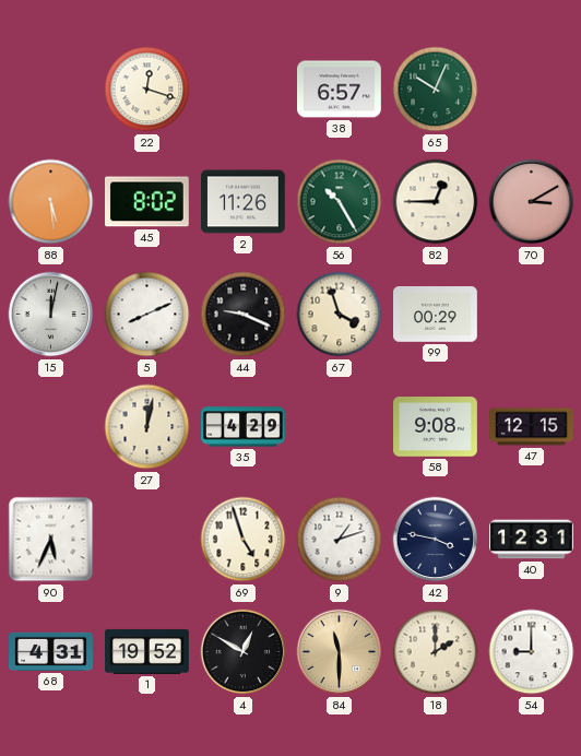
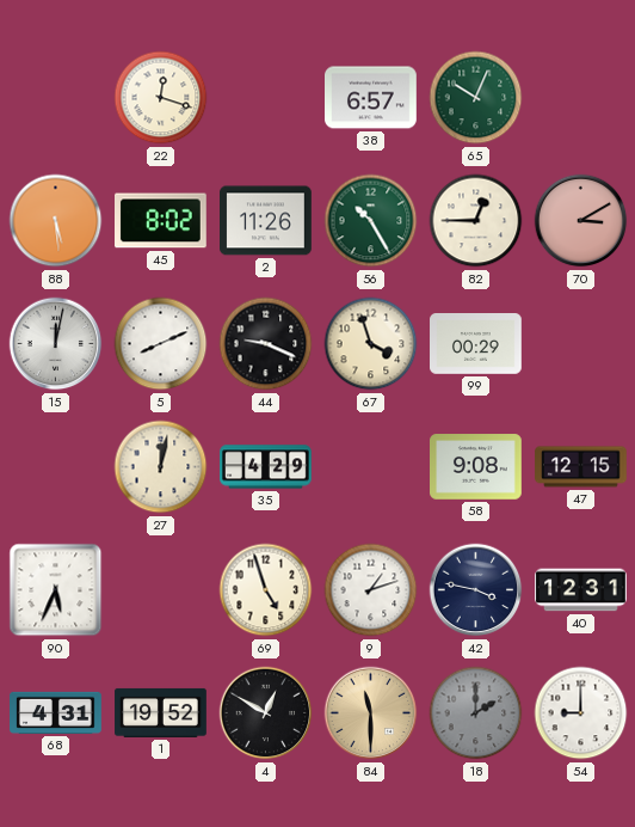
18 dial: cream -> grey
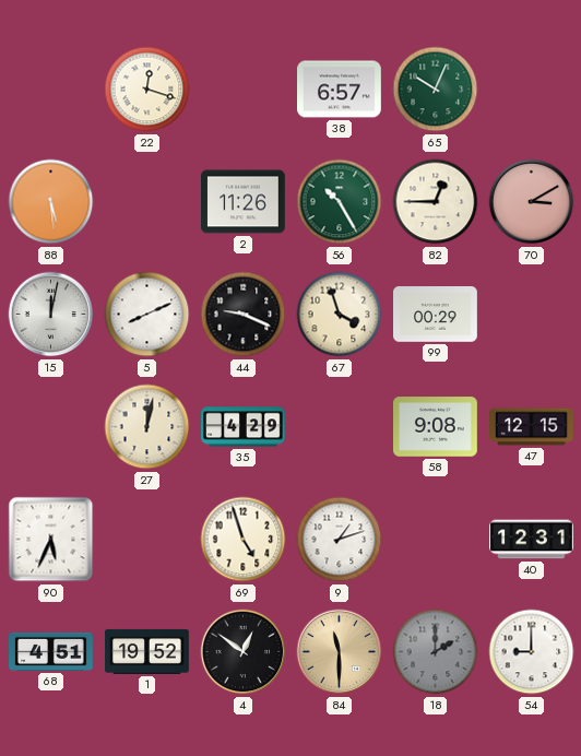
45: 8:02 -> none
42: 3:47 -> none
68: 4:31 -> 4:51
4: 12:50 -> 12:51
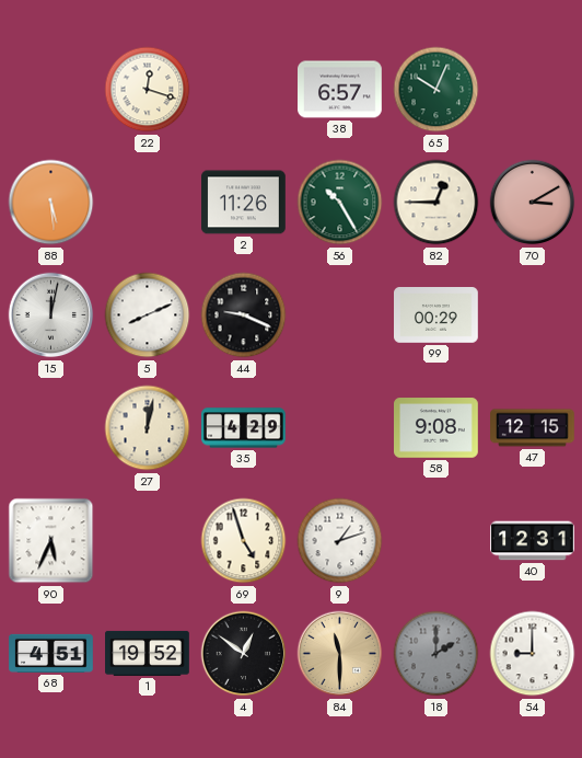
67: 3:57 -> none
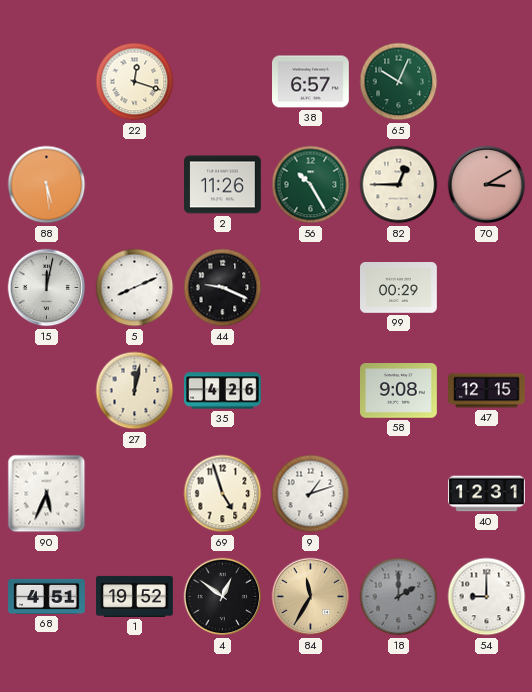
35: 4:29 -> 4:26
84: 11:30 -> 11:35
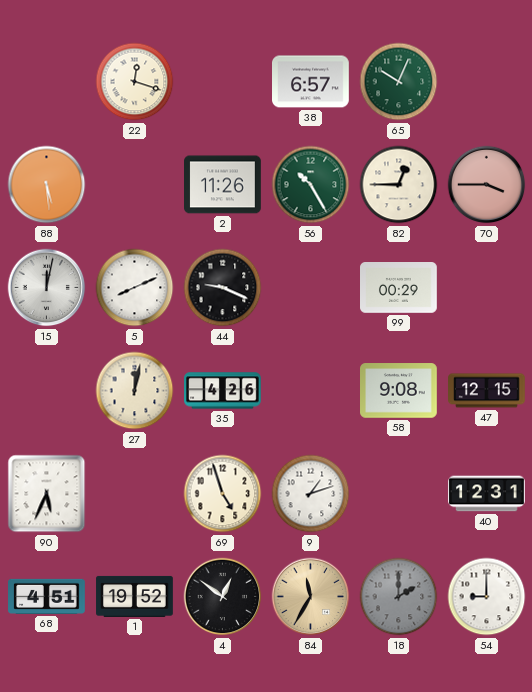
70: 3:10 -> 3:45
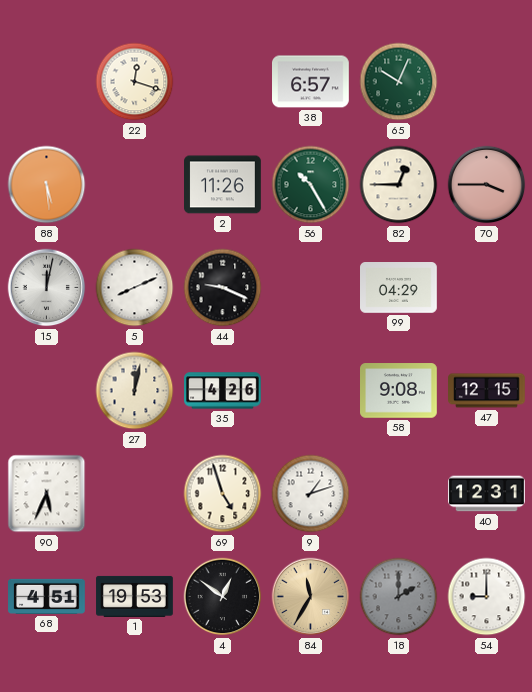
99: 00:29 -> 04:29
1: 19:52 -> 19:53
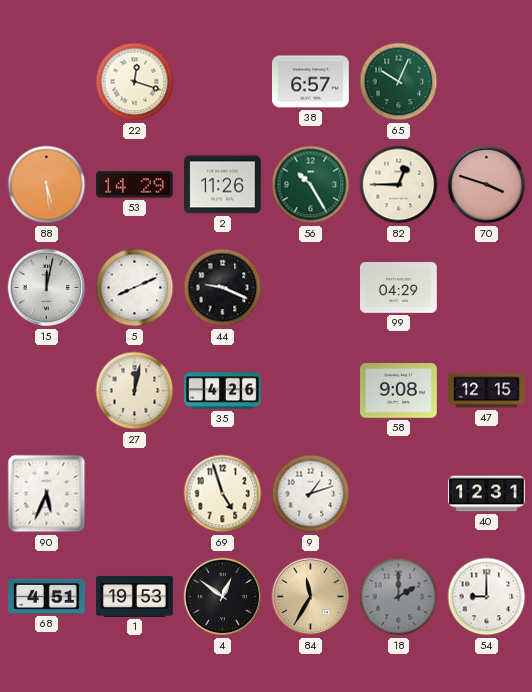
53: none -> 14:29
70: 3:45 -> 3:48
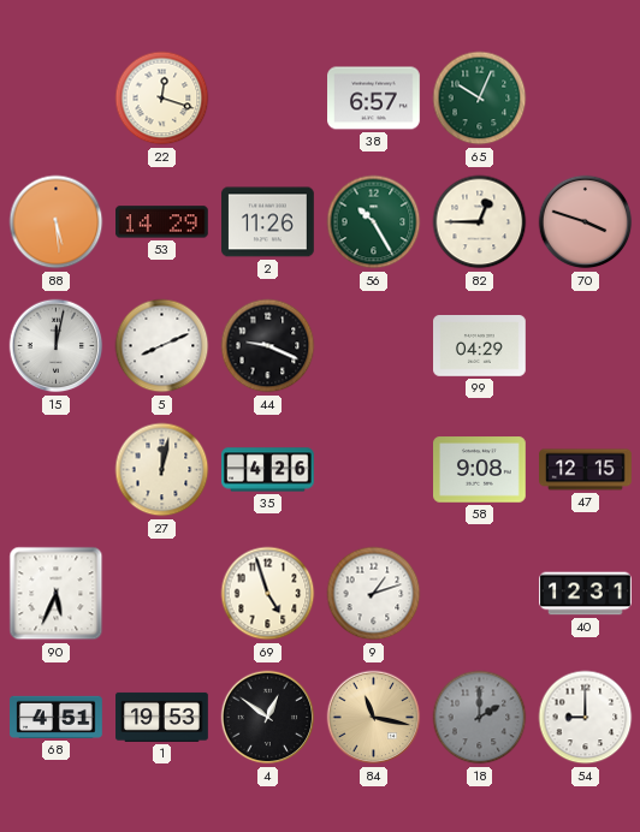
84: 11:35 -> 11:17
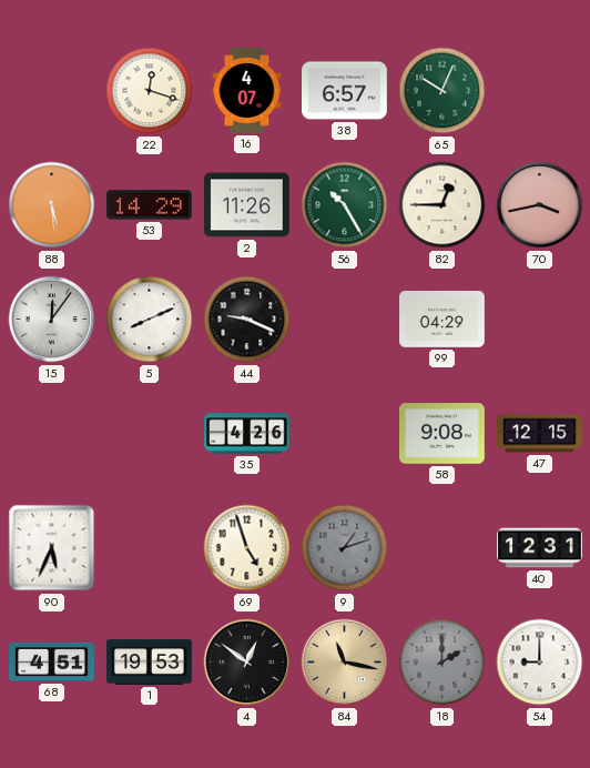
16: none -> 4:07
70: 3:48 -> 3:43
15: 12:02 -> 12:06
27: 12:02 -> none
9 dial: white -> grey
